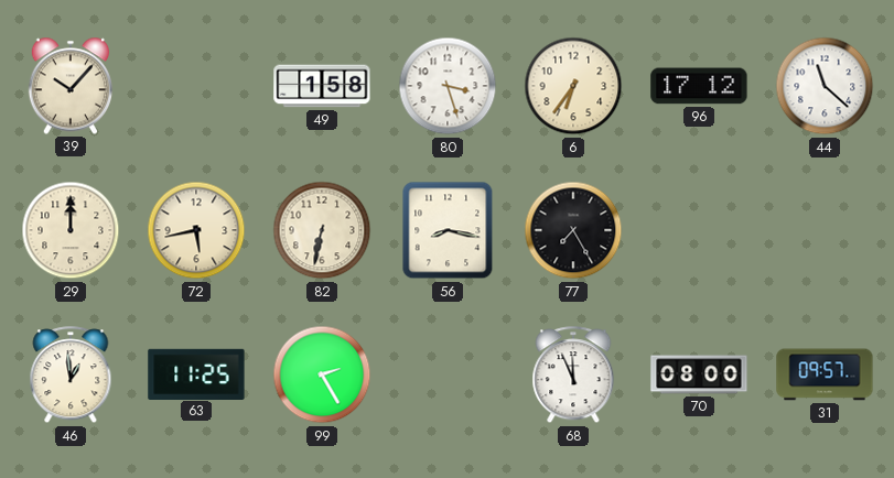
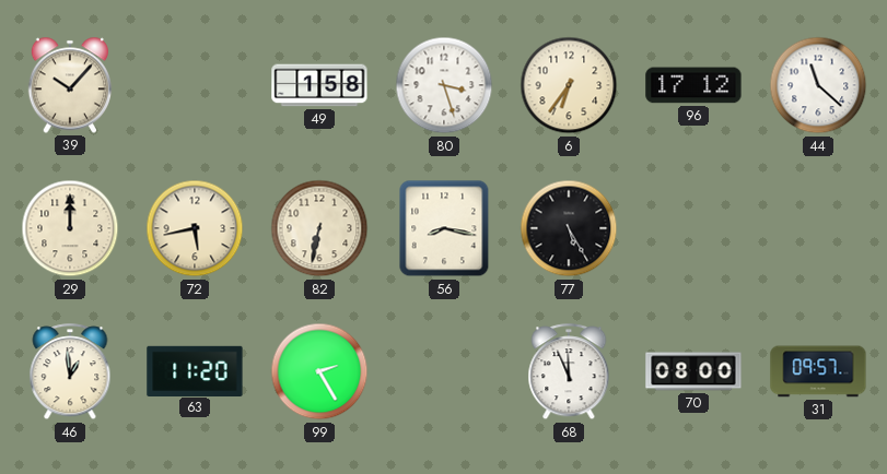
77: 7:25 -> 5:25
63: 11:25 -> 11:20
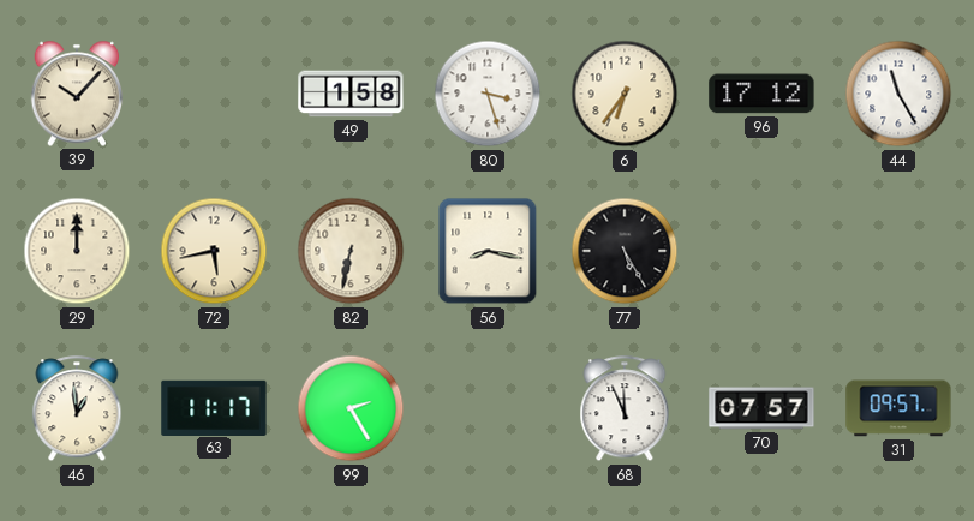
44: 11:22 -> 11:25
63: 11:20 -> 11:17
70: 08:00 -> 07:57
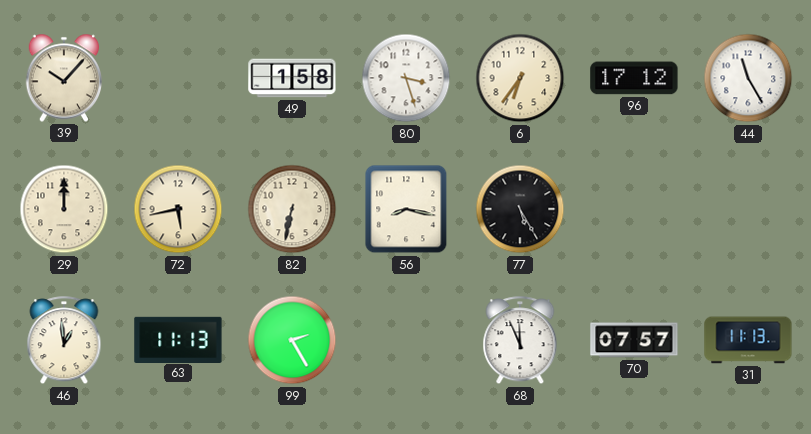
63: 11:17 -> 11:13
31: 09:57 -> 11:13
